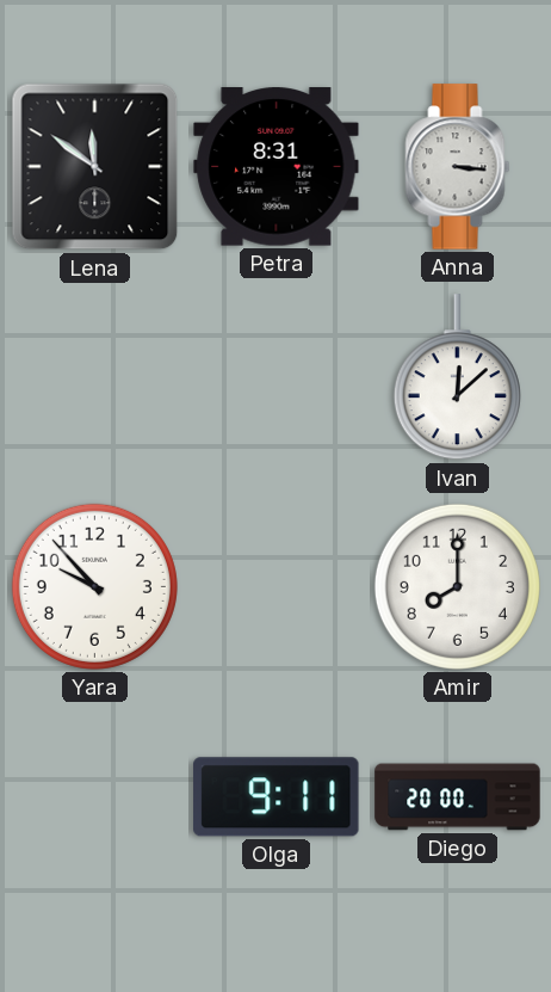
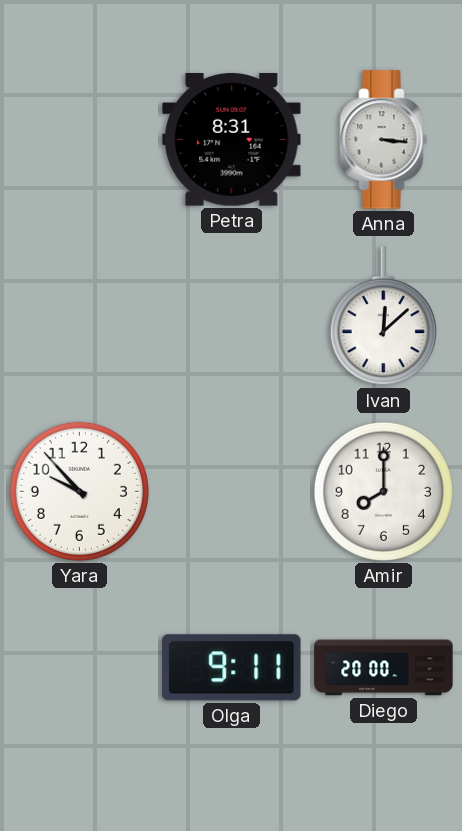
Lena: 11:51 -> none
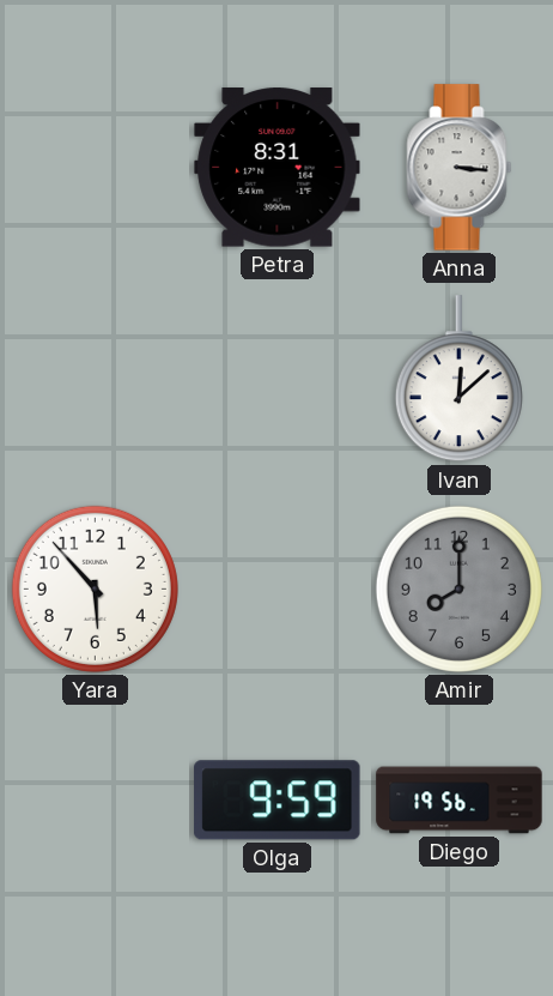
Yara: 9:53 -> 5:53
Amir dial: white -> grey
Olga: 9:11 -> 9:59
Diego: 20:00 -> 19:56
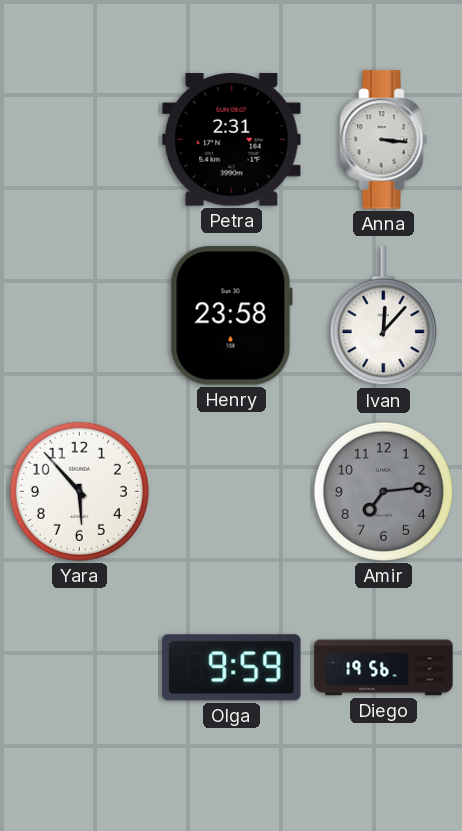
Petra: 8:31 -> 2:31
Henry: none -> 23:58
Ivan: 12:08 -> 12:07
Amir: 8:00 -> 7:14
